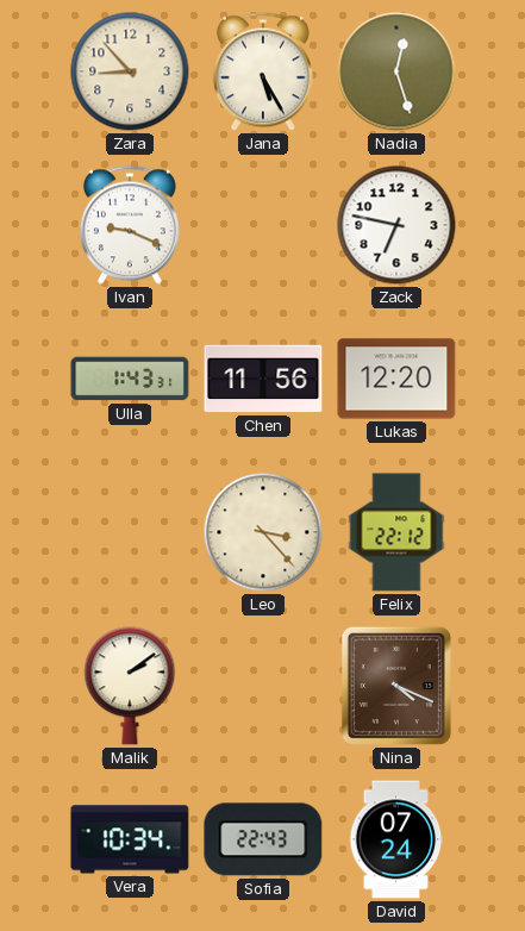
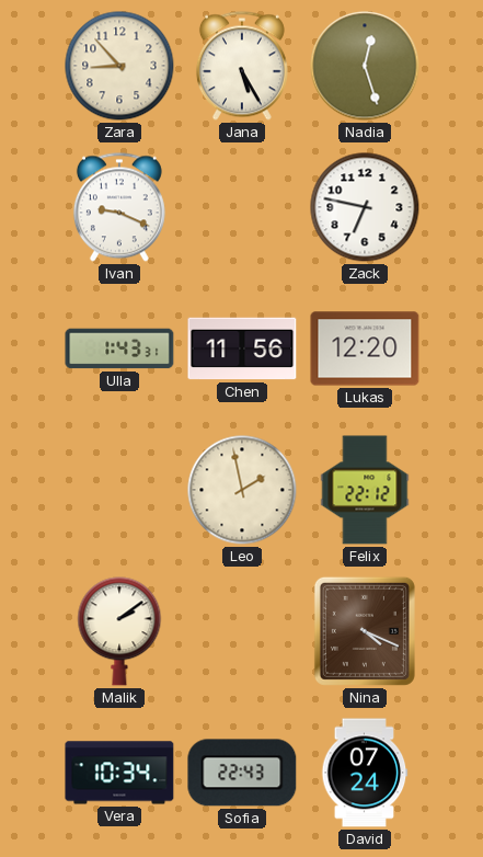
Leo: 3:23 -> 1:58
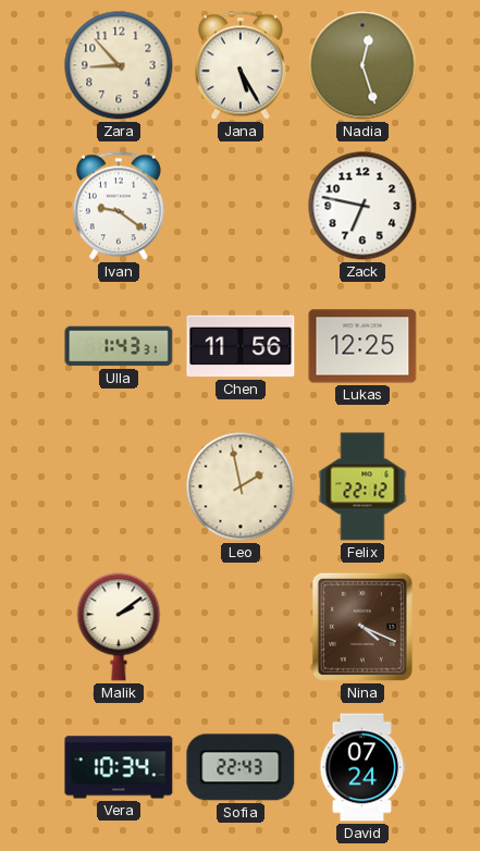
Ivan: 9:19 -> 9:21
Lukas: 12:20 -> 12:25
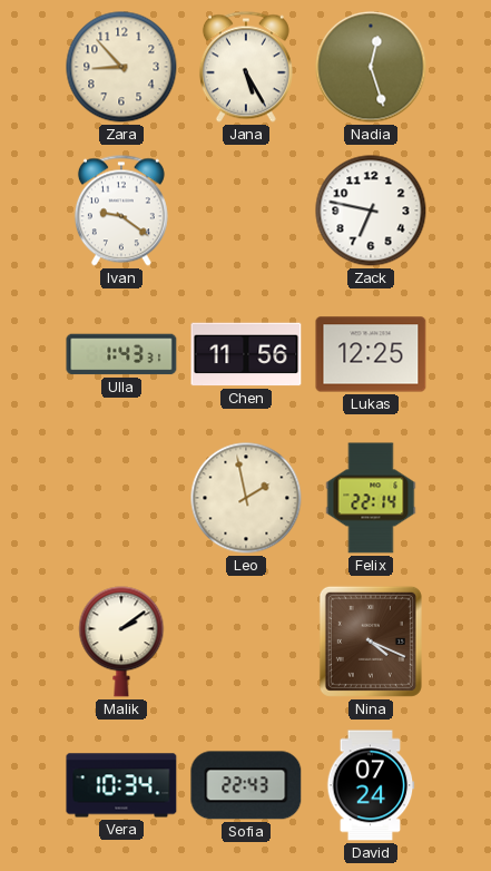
Felix: 22:12 -> 22:14
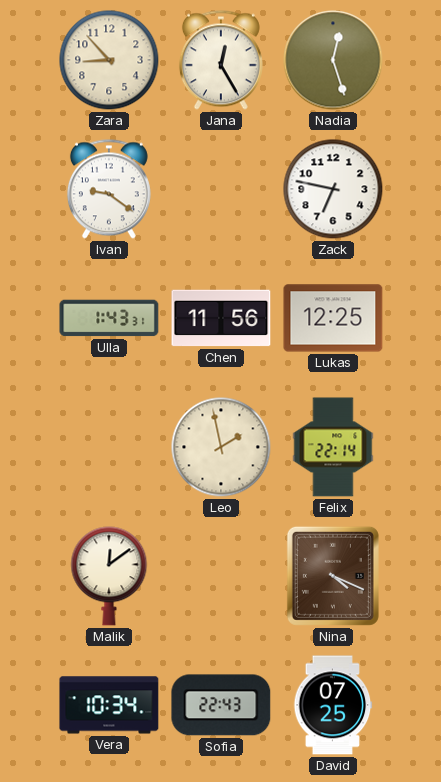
Jana: 5:25 -> 12:25
Malik: 2:09 -> 12:09
David: 07:24 -> 07:25
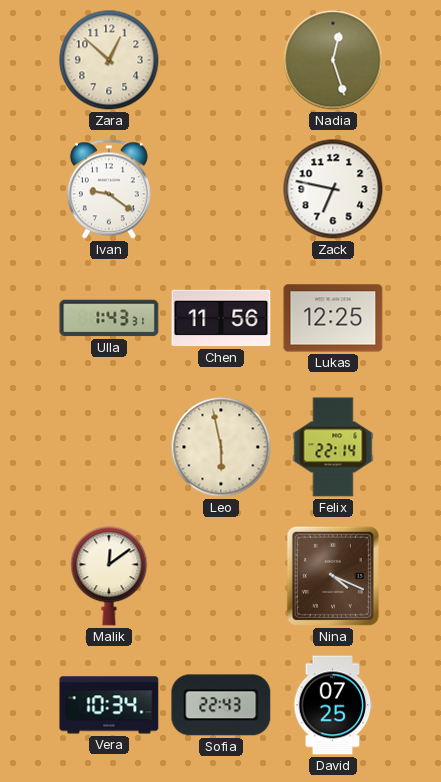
Zara: 8:53 -> 12:52
Jana: 12:25 -> none
Leo: 1:58 -> 5:58
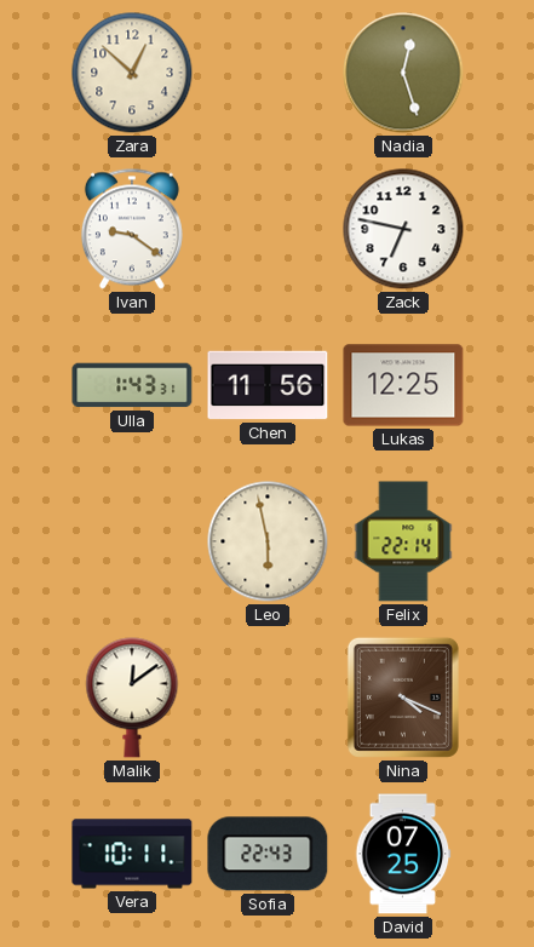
Vera: 10:34 -> 10:11
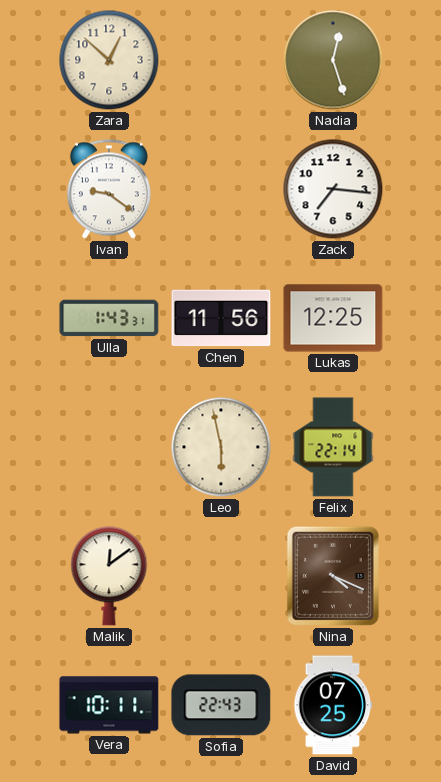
Zack: 6:47 -> 7:16
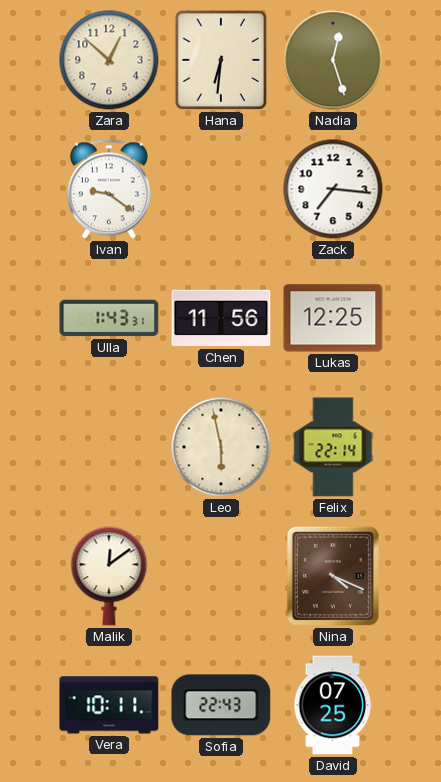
Hana: none -> 6:31
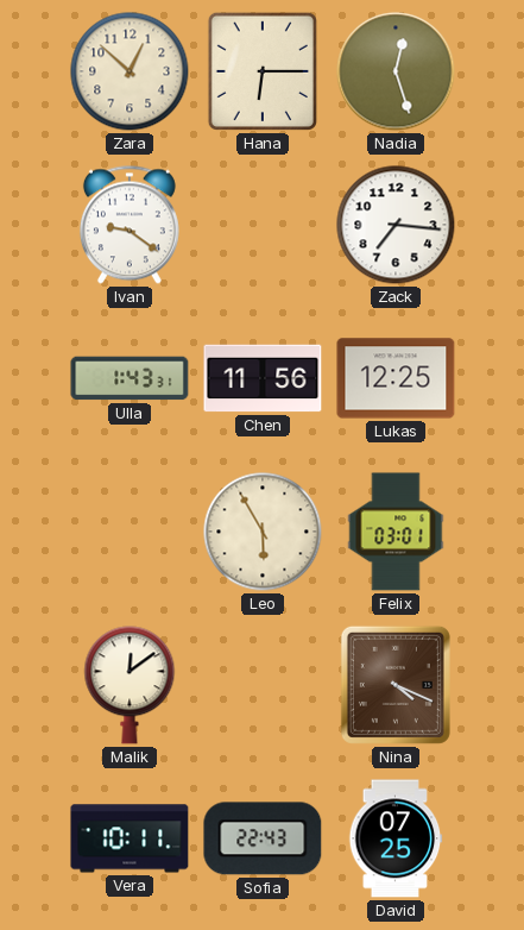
Hana: 6:31 -> 6:15
Leo: 5:58 -> 5:55
Felix: 22:14 -> 03:01
